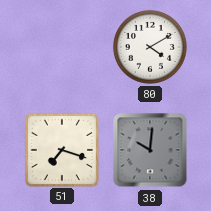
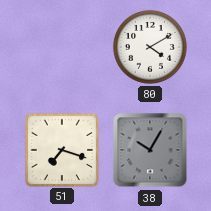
38: 10:01 -> 10:05
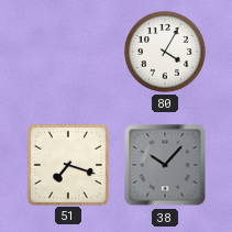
80: 4:10 -> 4:05
38: 10:05 -> 10:07
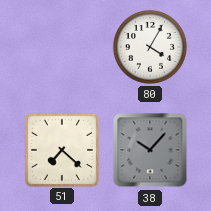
51: 7:18 -> 7:22
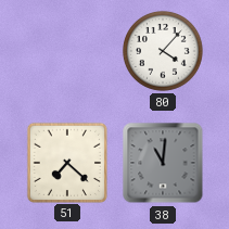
80: 4:05 -> 4:07
38: 10:07 -> 11:01
